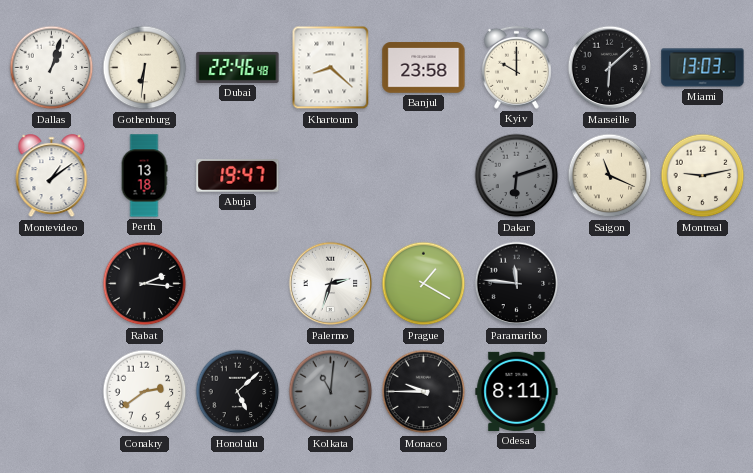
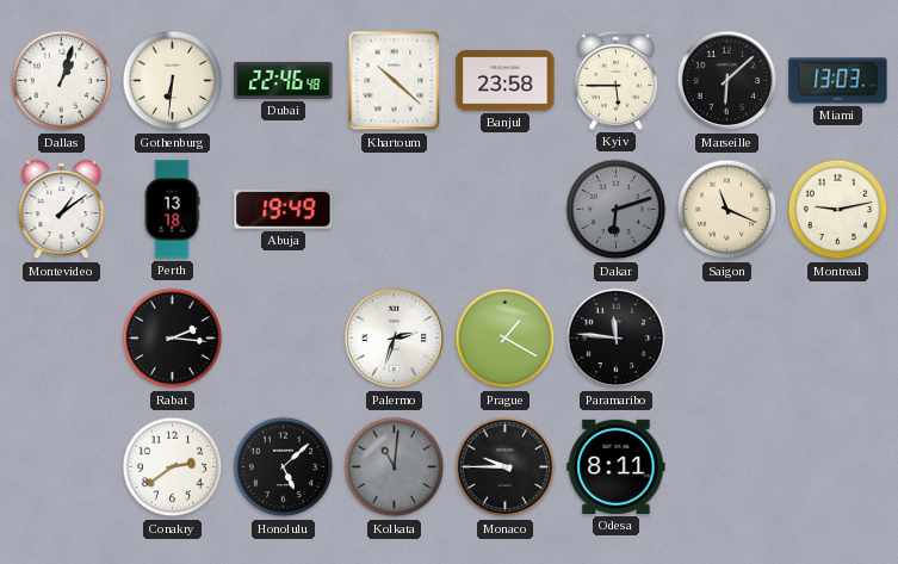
Khartoum: 8:22 -> 10:22
Kyiv: 10:00 -> 5:45
Abuja: 19:47 -> 19:49
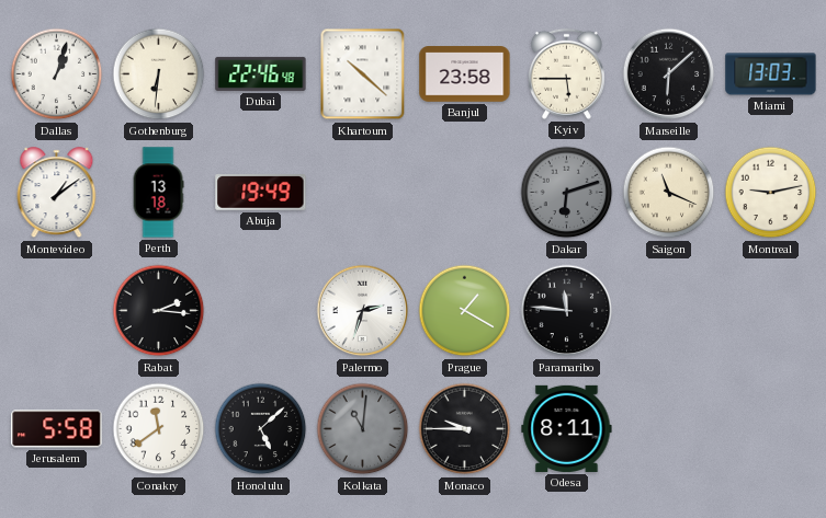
Jerusalem: none -> 5:58
Conakry: 2:39 -> 11:39
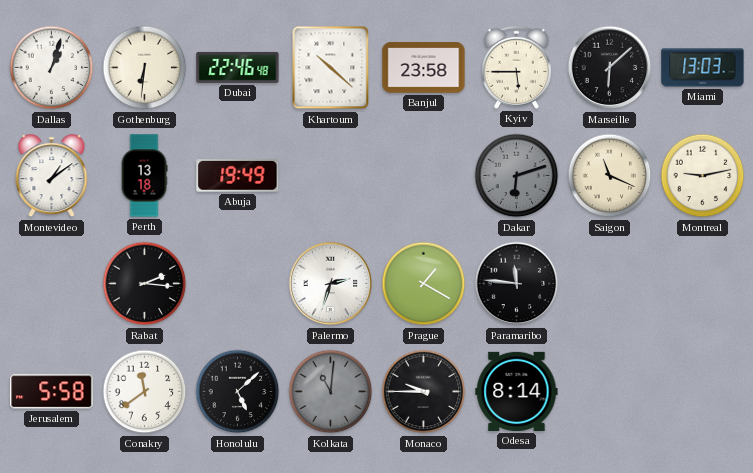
Odesa: 8:11 -> 8:14
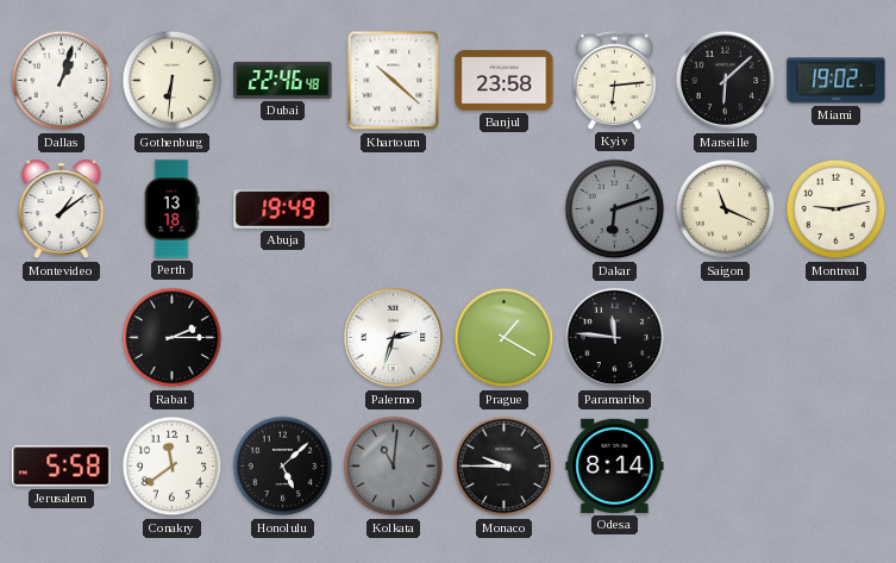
Kyiv: 5:45 -> 6:14
Miami: 13:03 -> 19:02
Rabat: 2:16 -> 2:15
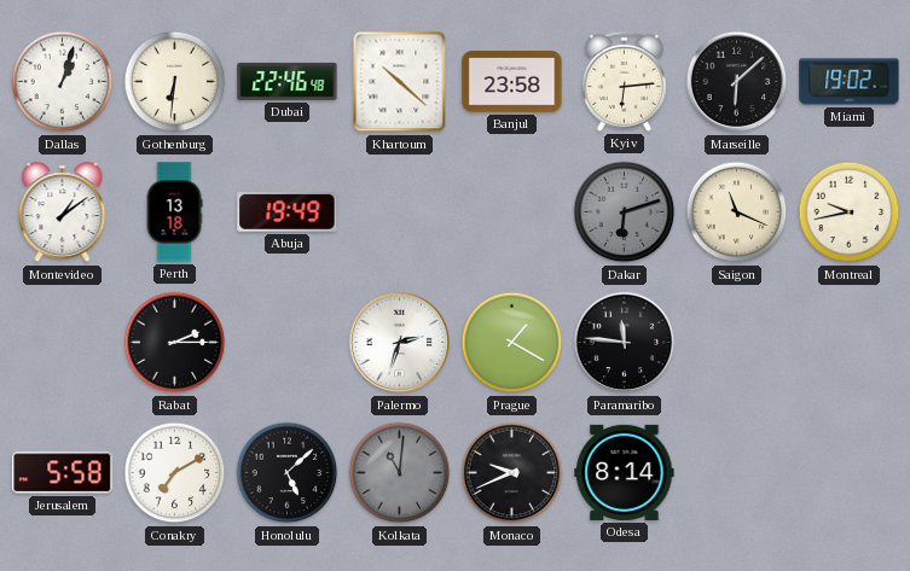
Montreal: 9:13 -> 9:43
Conakry: 11:39 -> 7:10
Monaco: 9:45 -> 9:41
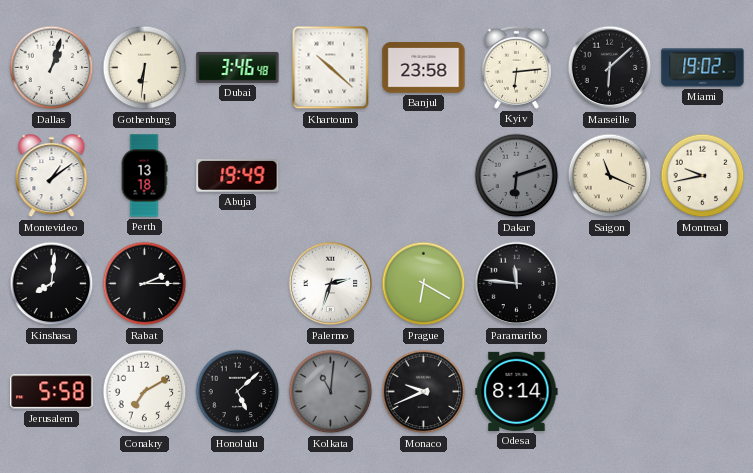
Dubai: 22:46 -> 3:46
Kinshasa: none -> 8:01
Prague: 1:20 -> 6:20
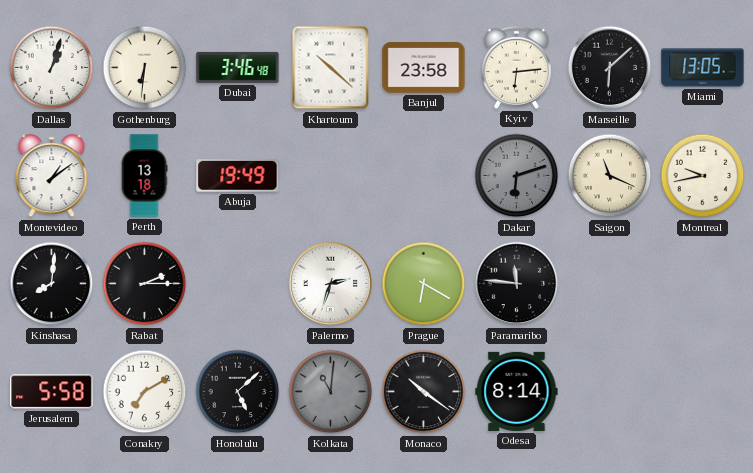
Miami: 19:02 -> 13:05
Monaco: 9:41 -> 10:21
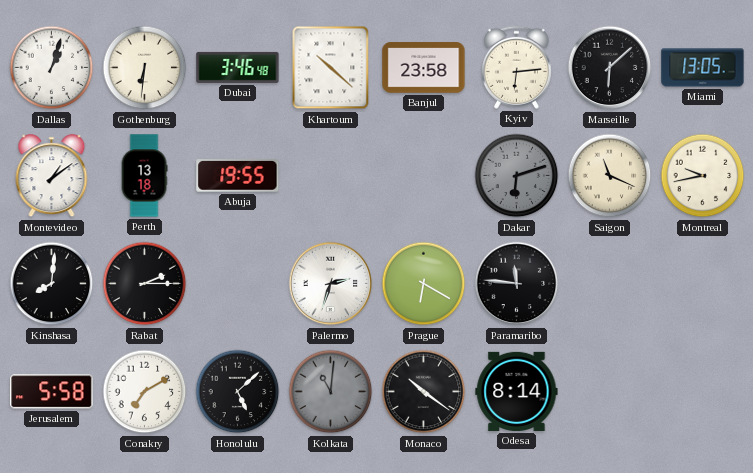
Abuja: 19:49 -> 19:55
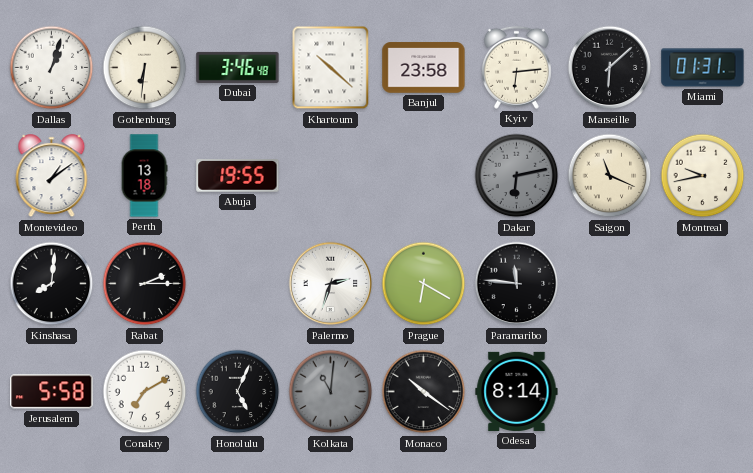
Miami: 13:05 -> 01:31
Dakar: 6:12 -> 6:13
Honolulu: 5:08 -> 5:04
